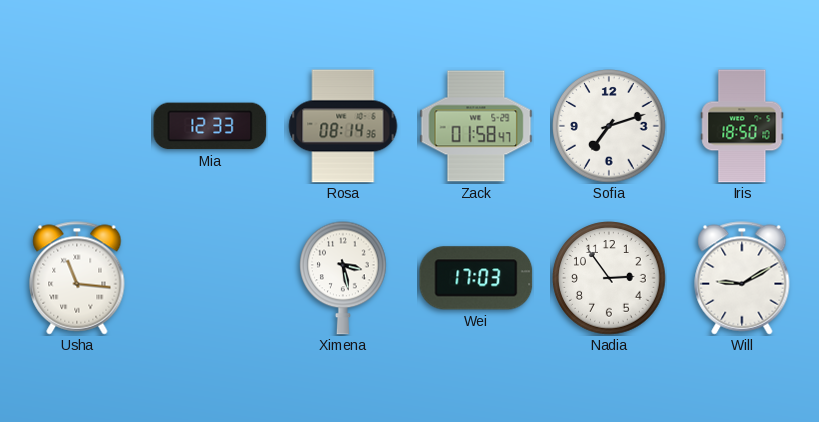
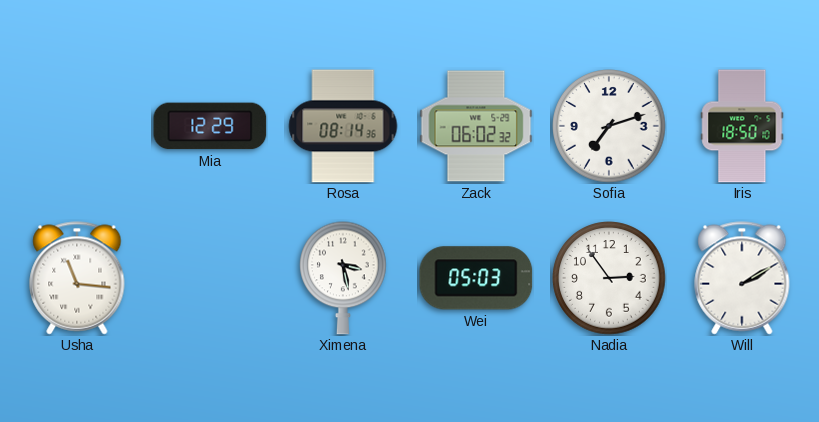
Mia: 12:33 -> 12:29
Zack: 01:58 -> 06:02
Wei: 17:03 -> 05:03
Will: 9:10 -> 2:10
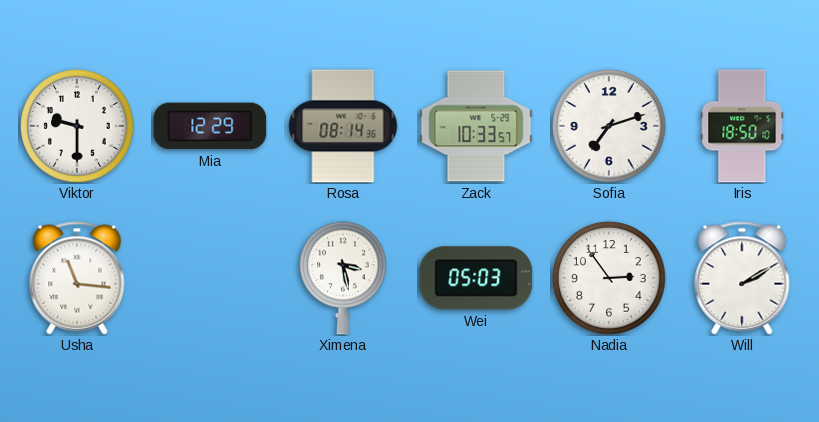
Viktor: none -> 9:30
Zack: 06:02 -> 10:33
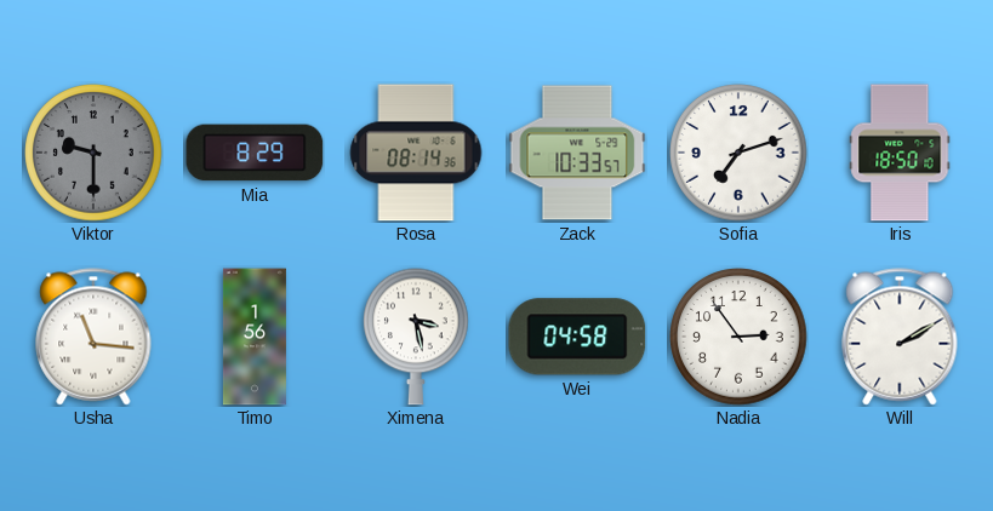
Viktor dial: white -> grey
Mia: 12:29 -> 8:29
Timo: none -> 1:56
Wei: 05:03 -> 04:58
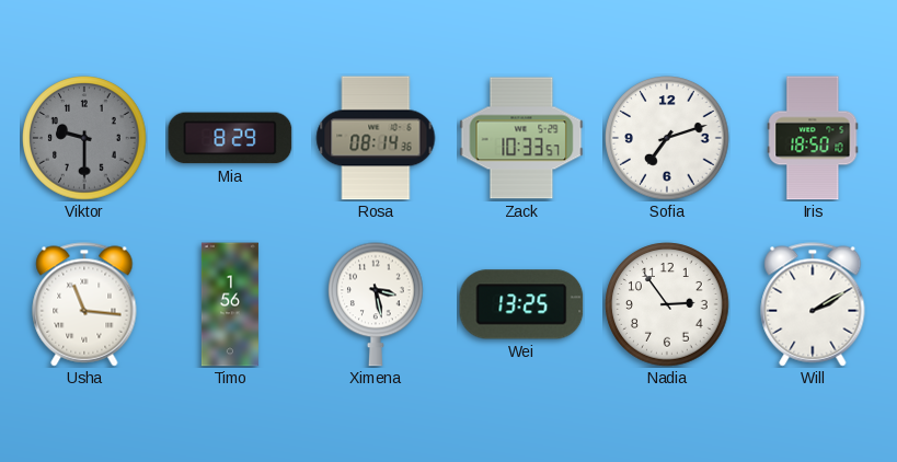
Wei: 04:58 -> 13:25
